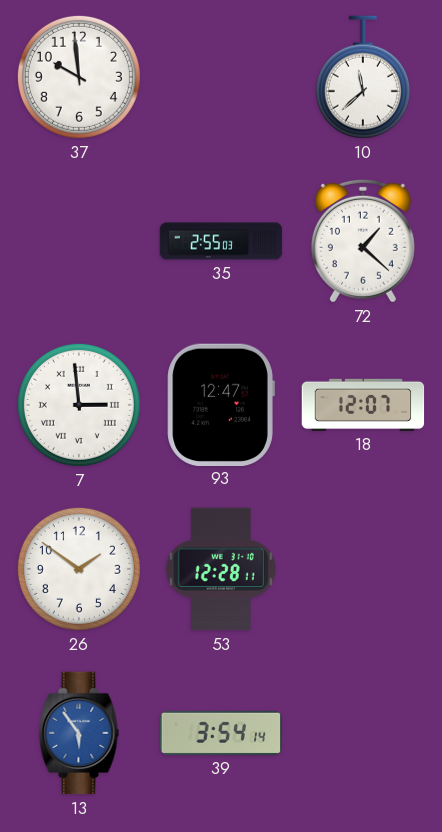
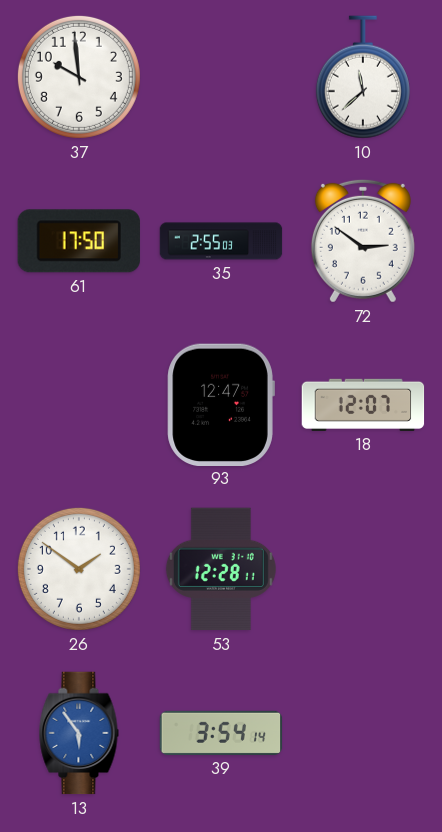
61: none -> 17:50
72: 1:22 -> 2:51
7: 2:59 -> none
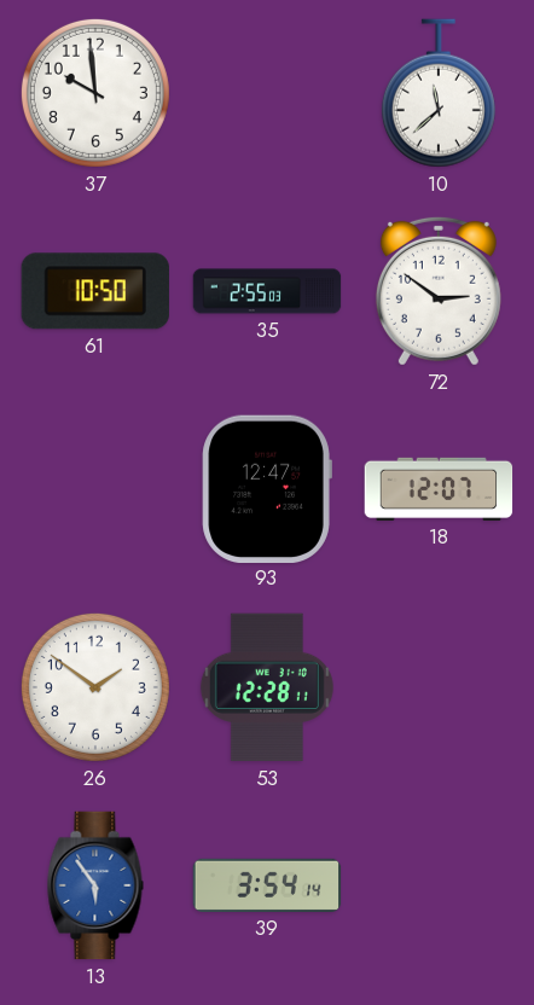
61: 17:50 -> 10:50
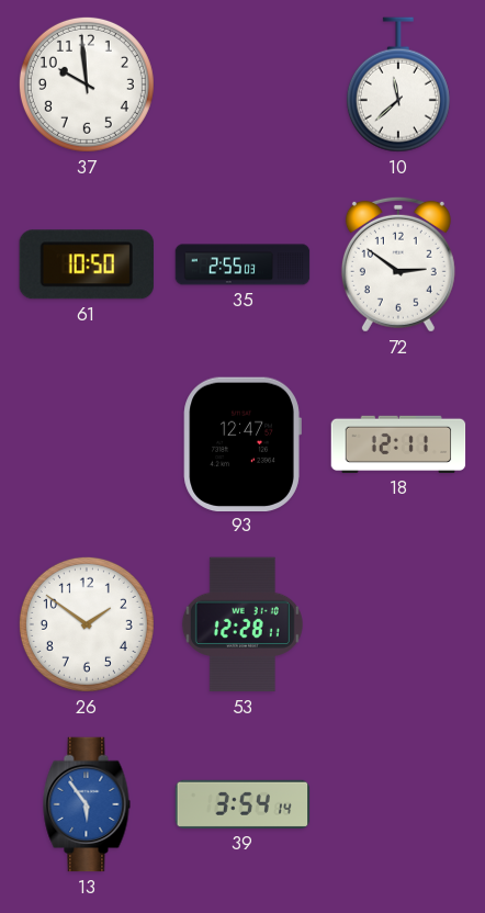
18: 12:07 -> 12:11
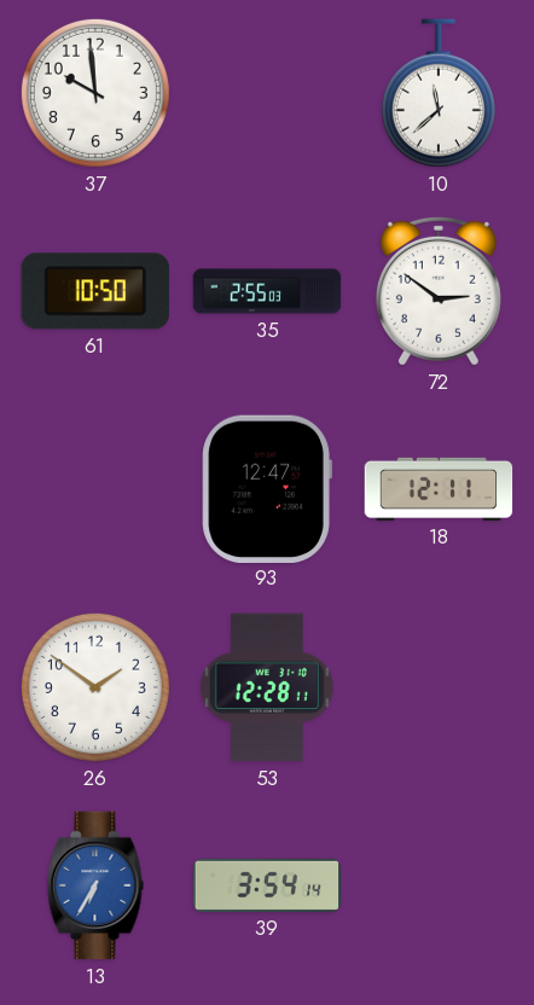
13: 5:54 -> 6:35
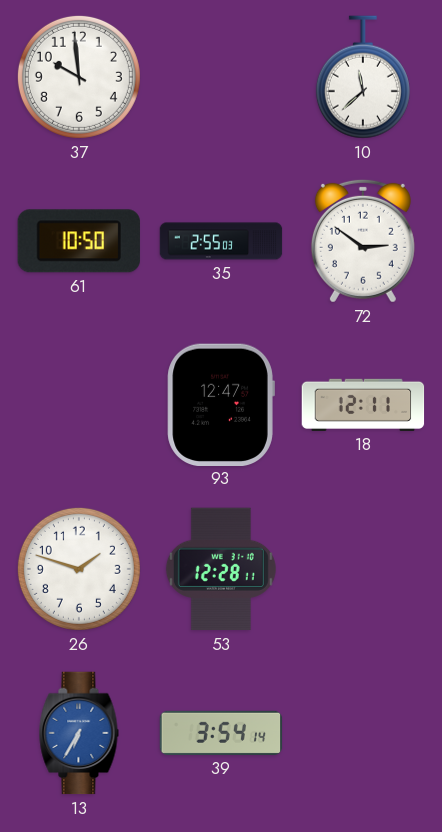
26: 1:51 -> 1:48
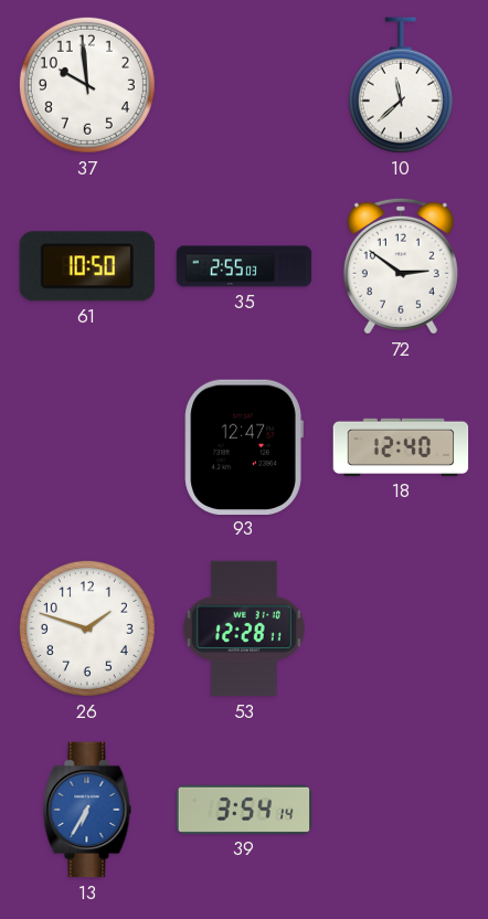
18: 12:11 -> 12:40
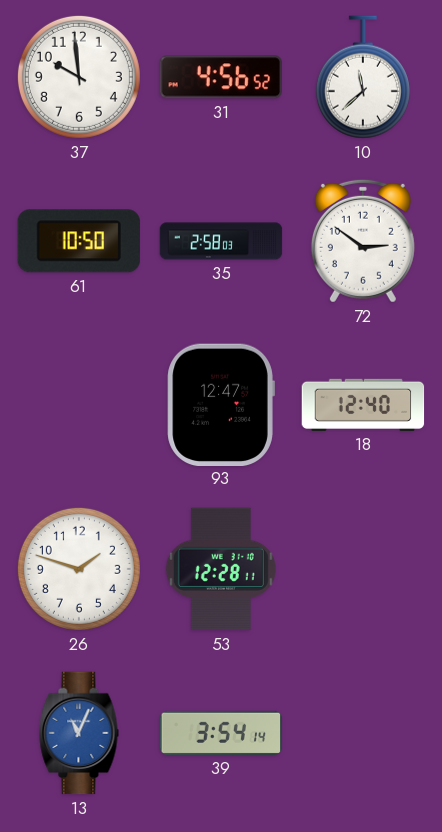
31: none -> 4:56
35: 2:55 -> 2:58
13: 6:35 -> 11:04
